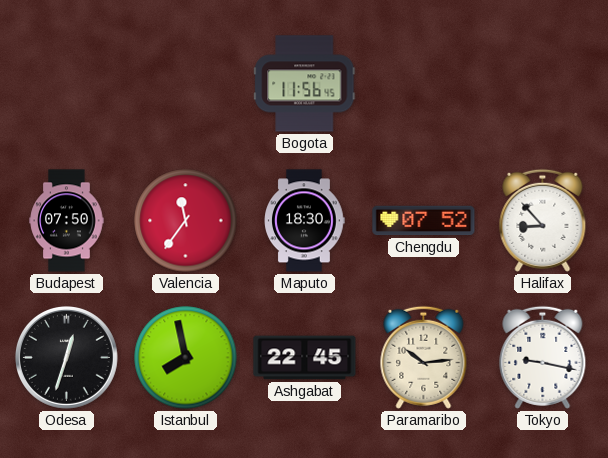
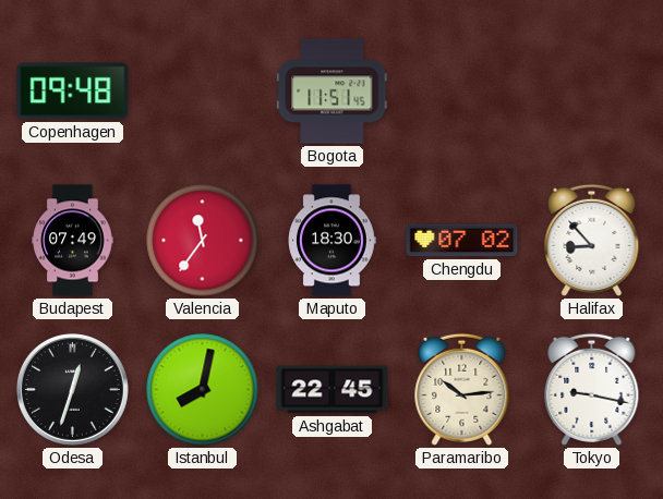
Copenhagen: none -> 09:48
Bogota: 11:56 -> 11:51
Budapest: 07:50 -> 07:49
Chengdu: 07:52 -> 07:02
Istanbul: 7:58 -> 8:02
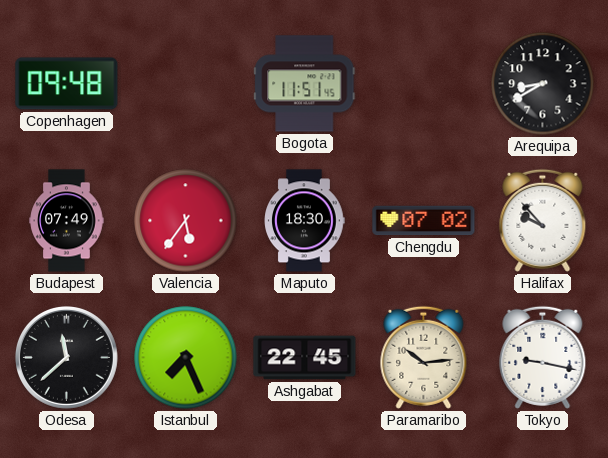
Arequipa: none -> 8:40
Valencia: 11:36 -> 5:36
Halifax: 8:53 -> 9:53
Odesa: 12:33 -> 11:38
Istanbul: 8:02 -> 7:26
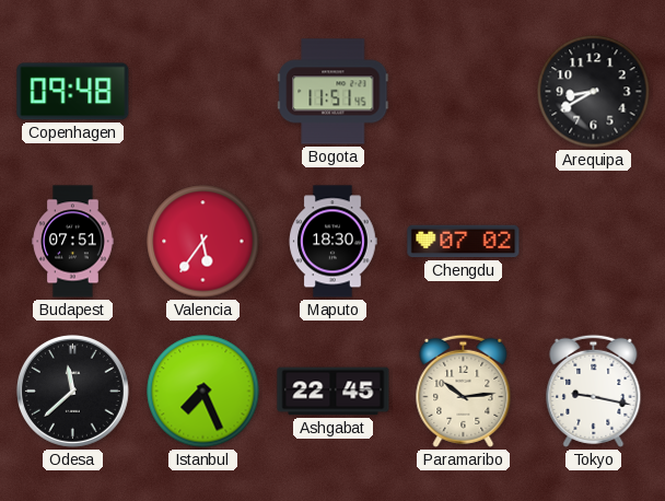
Budapest: 07:49 -> 07:51
Halifax: 9:53 -> none
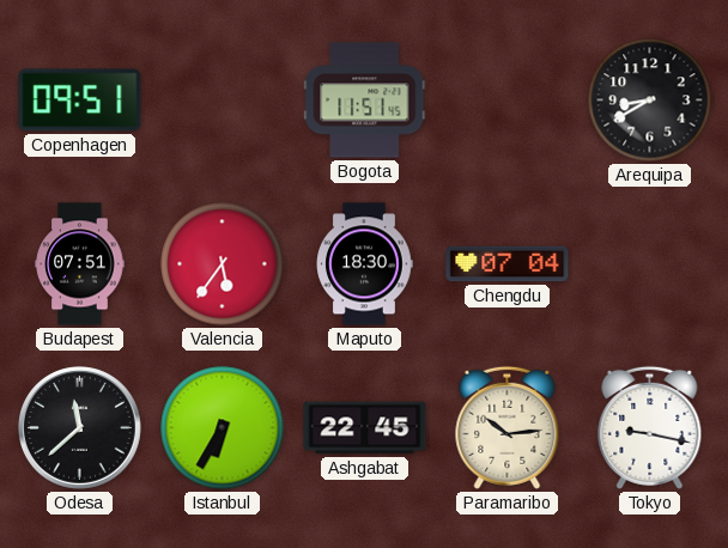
Copenhagen: 09:48 -> 09:51
Chengdu: 07:02 -> 07:04
Istanbul: 7:26 -> 6:35
